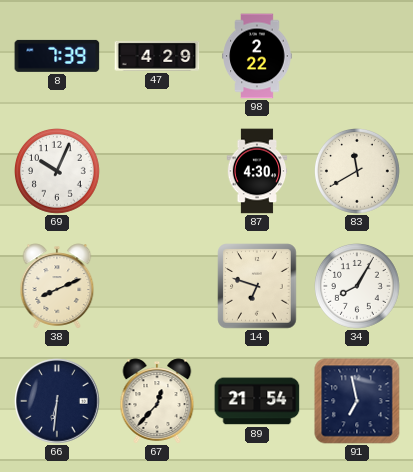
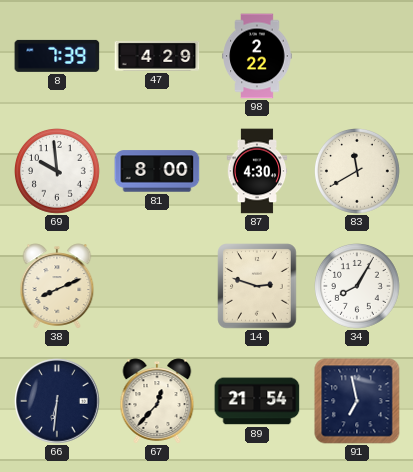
69: 10:04 -> 9:59
81: none -> 8:00
14: 6:48 -> 2:48
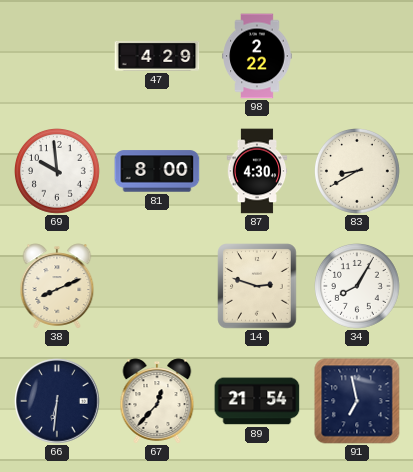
8: 7:39 -> none
83: 11:40 -> 8:40
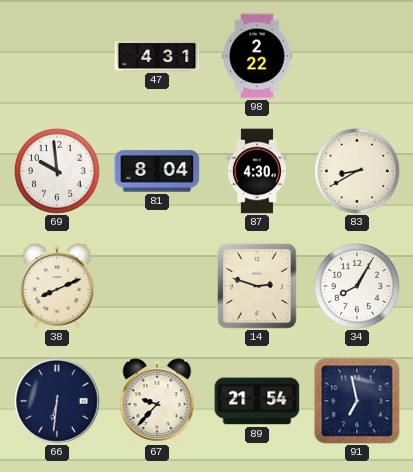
47: 4:29 -> 4:31
81: 8:00 -> 8:04
67: 12:37 -> 9:37
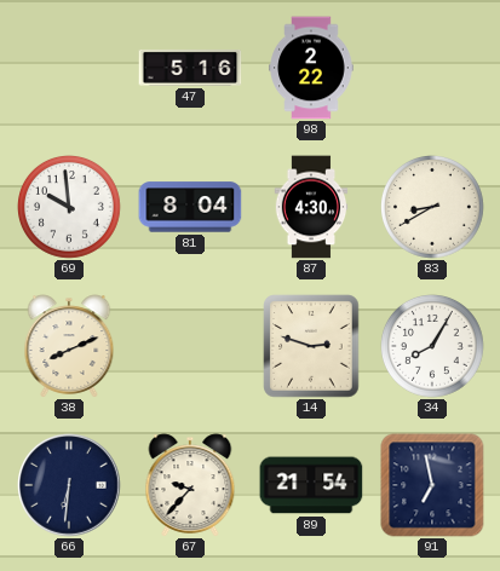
47: 4:31 -> 5:16
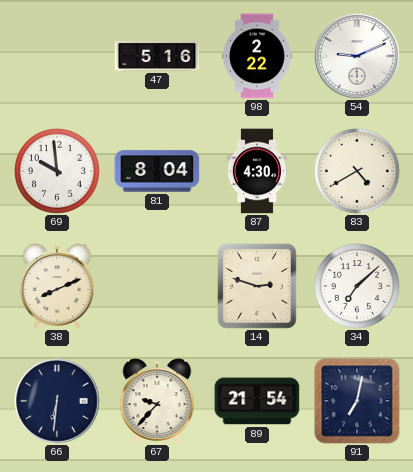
54: none -> 9:11
83: 8:40 -> 4:40
34: 8:05 -> 7:08
91: 6:58 -> 7:02
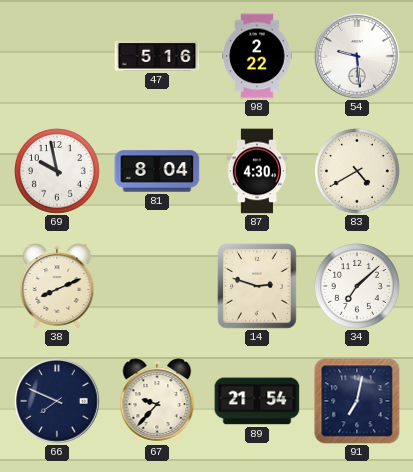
54: 9:11 -> 9:29
69: 9:59 -> 9:58
66: 6:31 -> 7:49
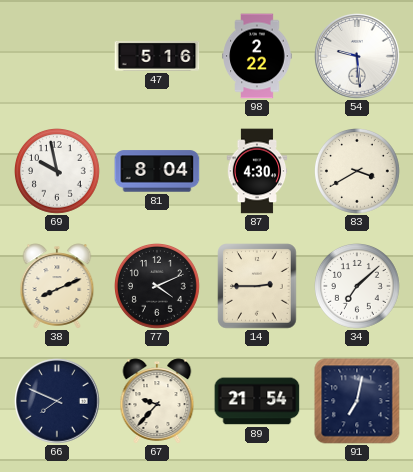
83: 4:40 -> 3:40
77: none -> 4:11
14: 2:48 -> 2:45
